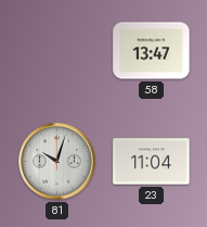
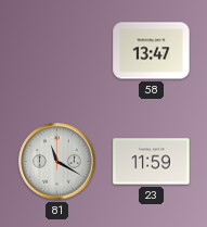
81: 10:03 -> 11:20
23: 11:04 -> 11:59
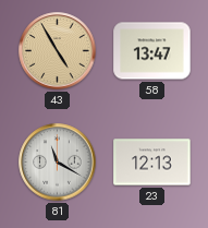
43: none -> 4:55
23: 11:59 -> 12:13
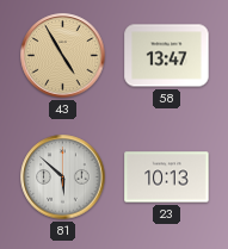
81: 11:20 -> 5:52
23: 12:13 -> 10:13
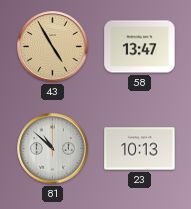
81: 5:52 -> 10:52
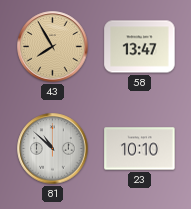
43: 4:55 -> 7:55
23: 10:13 -> 10:10
